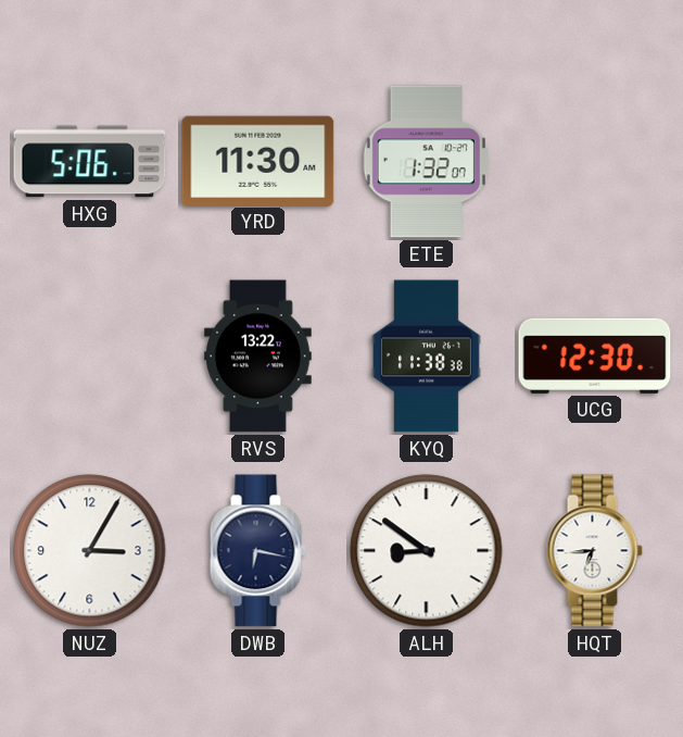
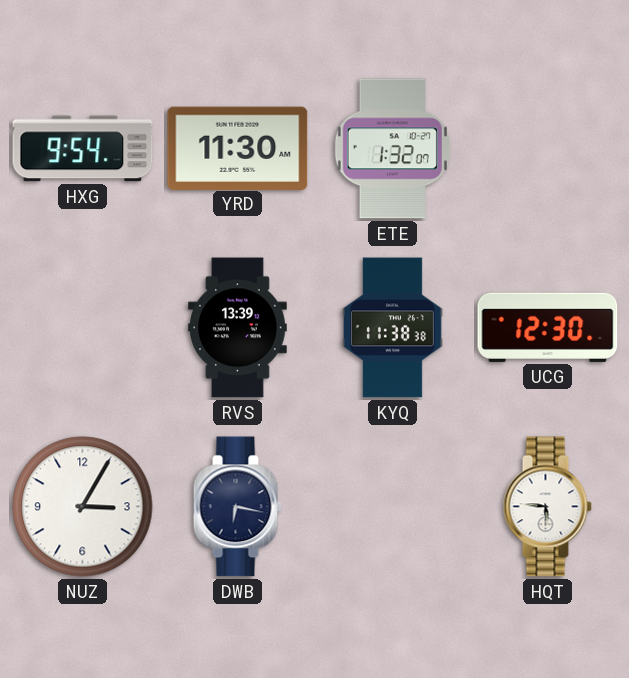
HXG: 5:06 -> 9:54
RVS: 13:22 -> 13:39
ALH: 8:51 -> none
HQT: 6:44 -> 5:46
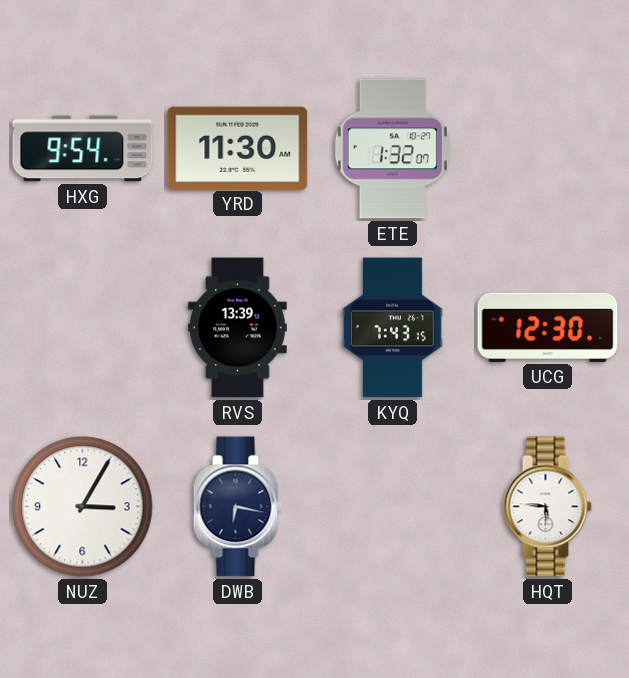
KYQ: 11:38 -> 7:43
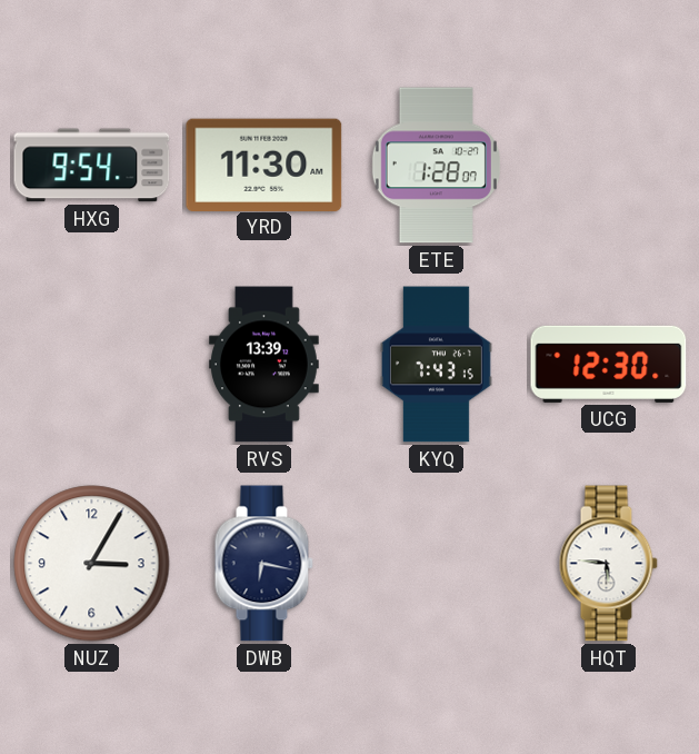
ETE: 1:32 -> 1:28
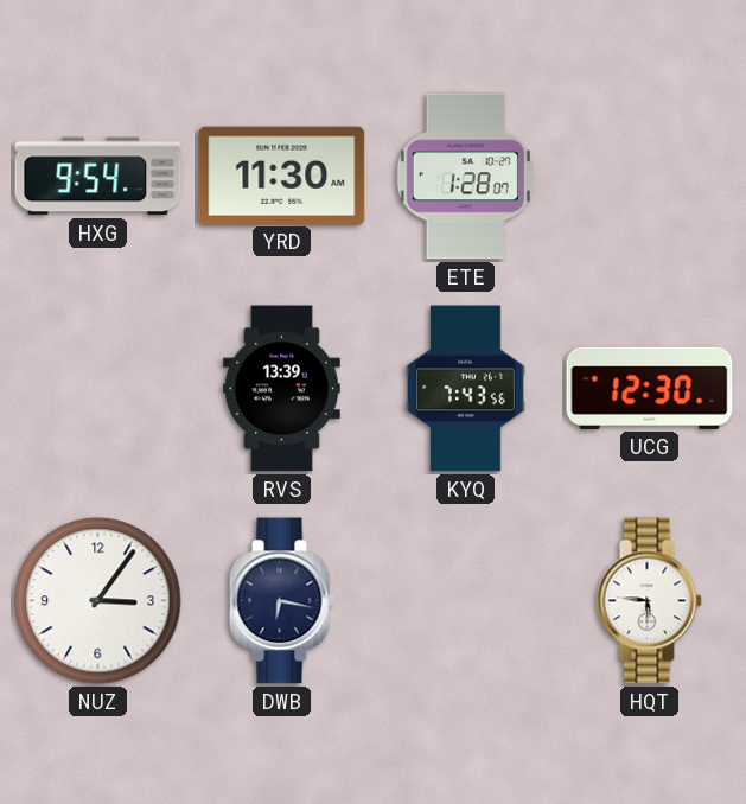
KYQ: 7:43:15 -> 7:43:56
NUZ: 3:05 -> 3:06
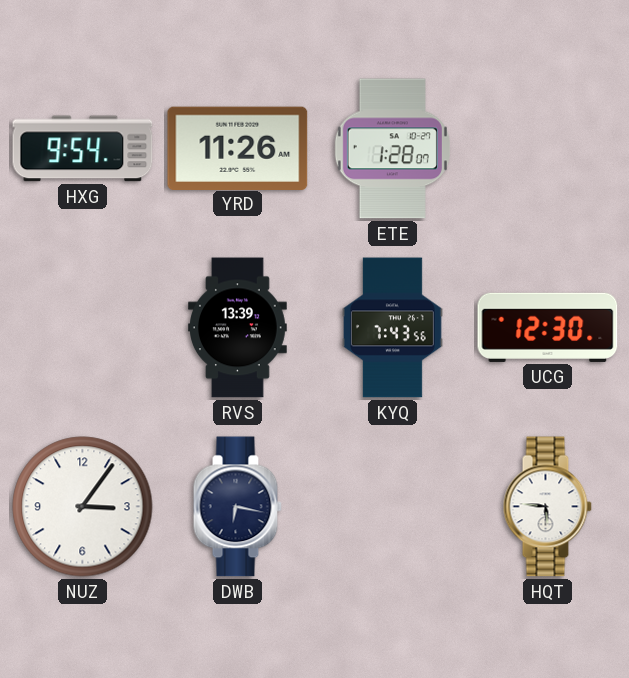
YRD: 11:30 -> 11:26
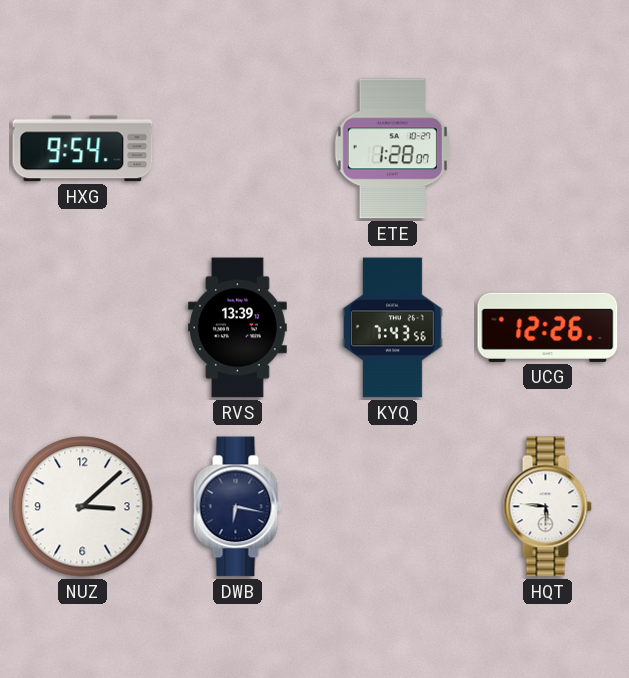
YRD: 11:26 -> none
UCG: 12:30 -> 12:26
NUZ: 3:06 -> 3:08
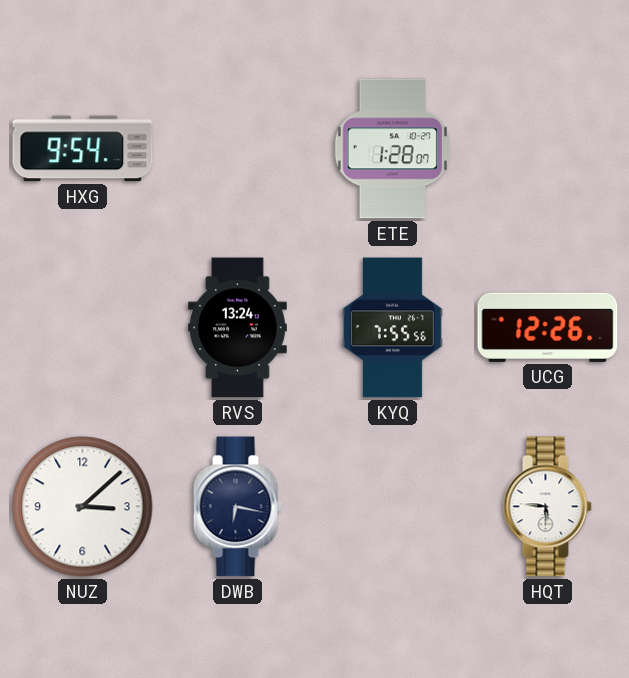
RVS: 13:39 -> 13:24
KYQ: 7:43 -> 7:55
